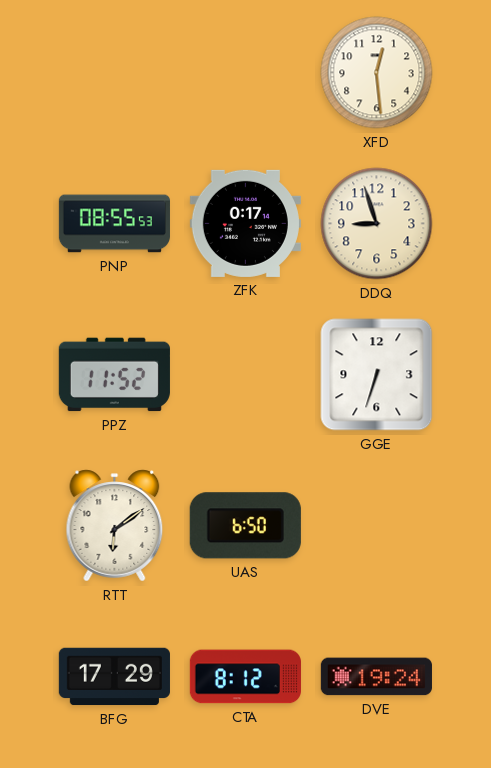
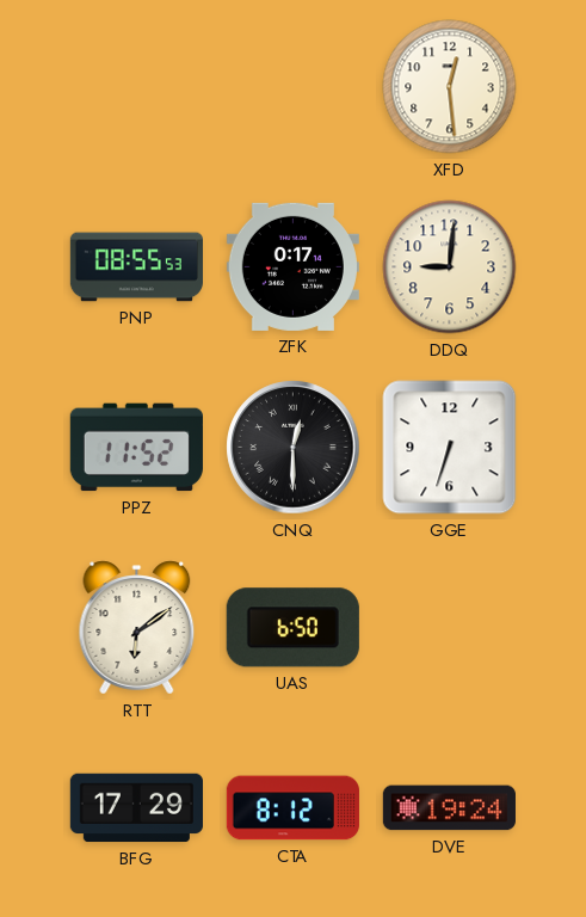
DDQ: 8:57 -> 9:01
CNQ: none -> 12:30
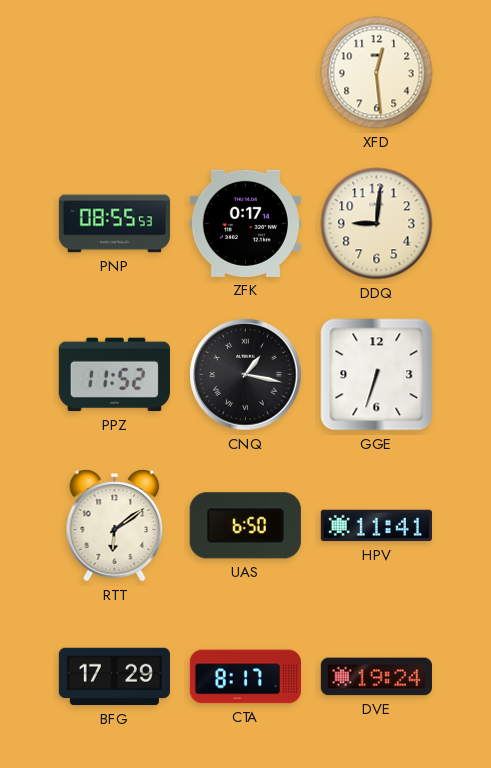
CNQ: 12:30 -> 1:17
HPV: none -> 11:41
CTA: 8:12 -> 8:17
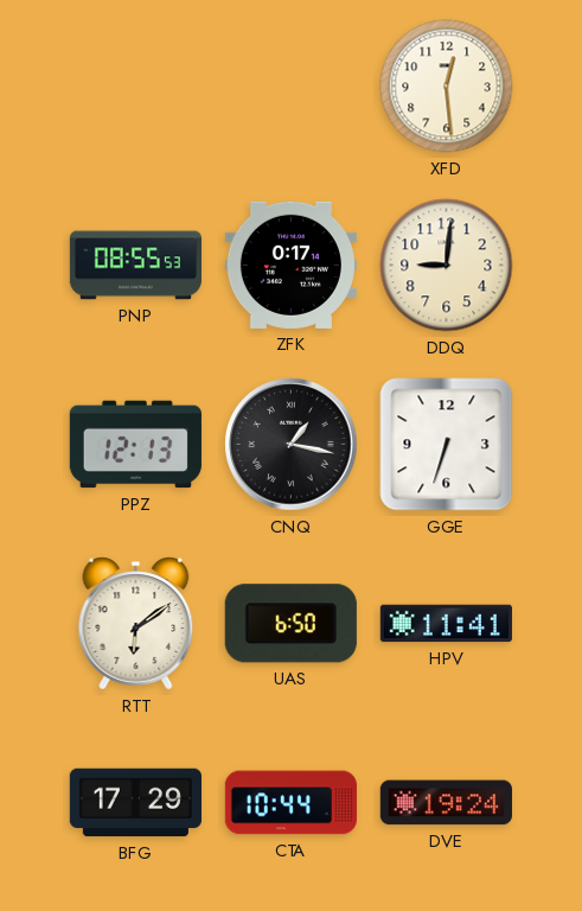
PPZ: 11:52 -> 12:13
CTA: 8:17 -> 10:44
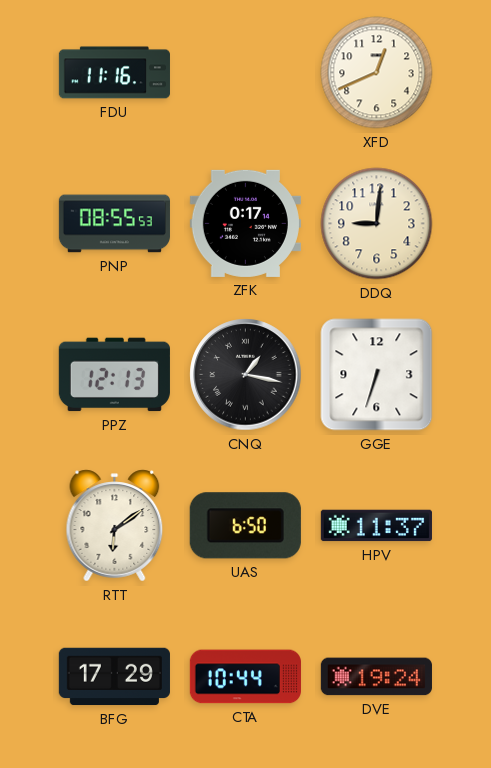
FDU: none -> 11:16
XFD: 12:29 -> 12:41
HPV: 11:41 -> 11:37
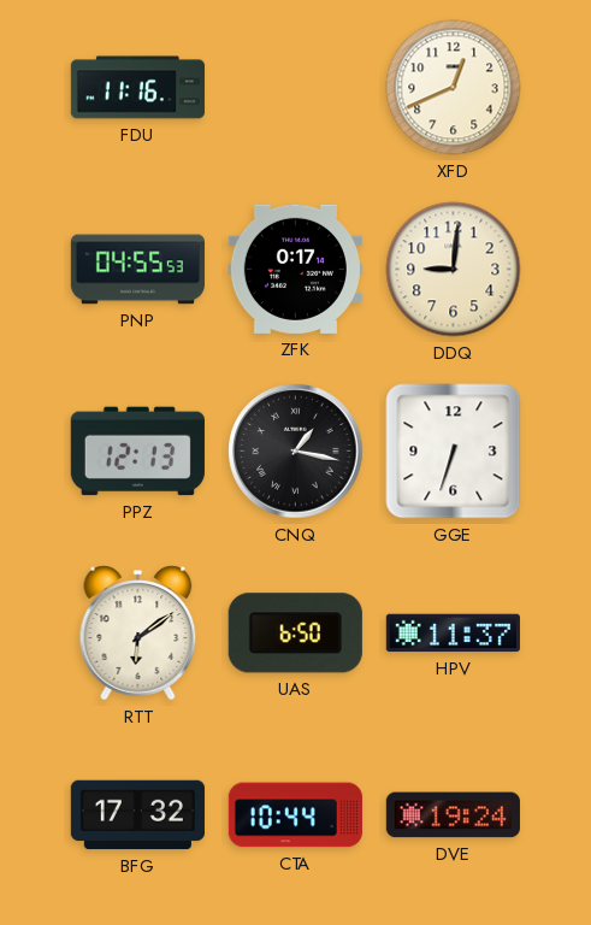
PNP: 08:55 -> 04:55
BFG: 17:29 -> 17:32
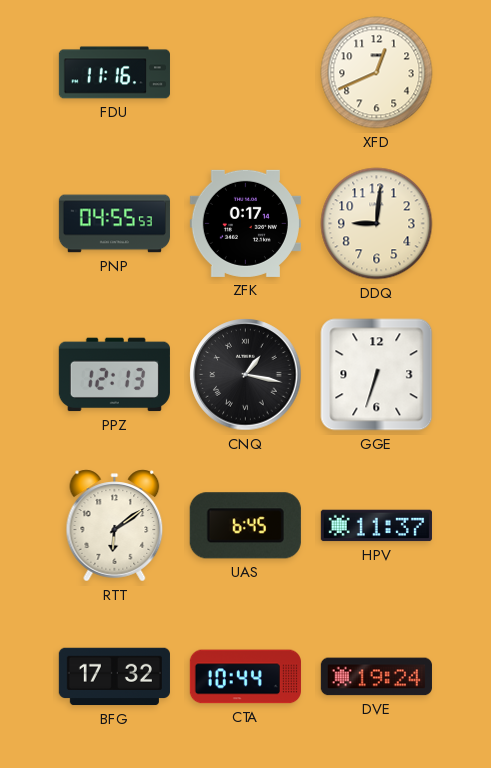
UAS: 6:50 -> 6:45
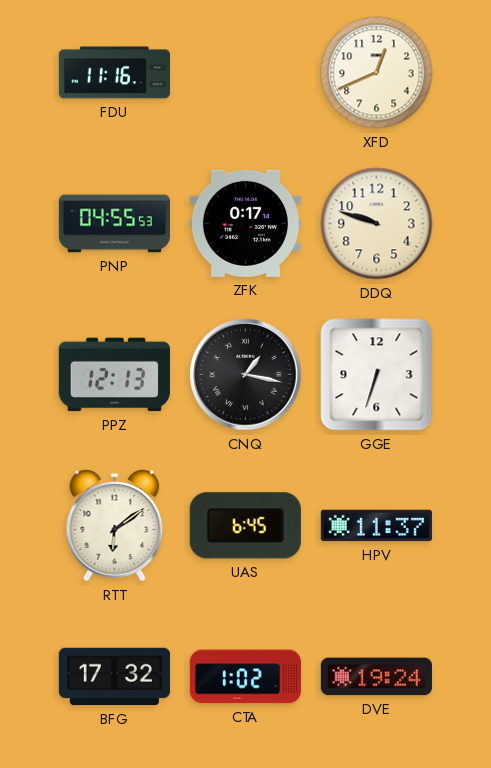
DDQ: 9:01 -> 9:48
CTA: 10:44 -> 1:02
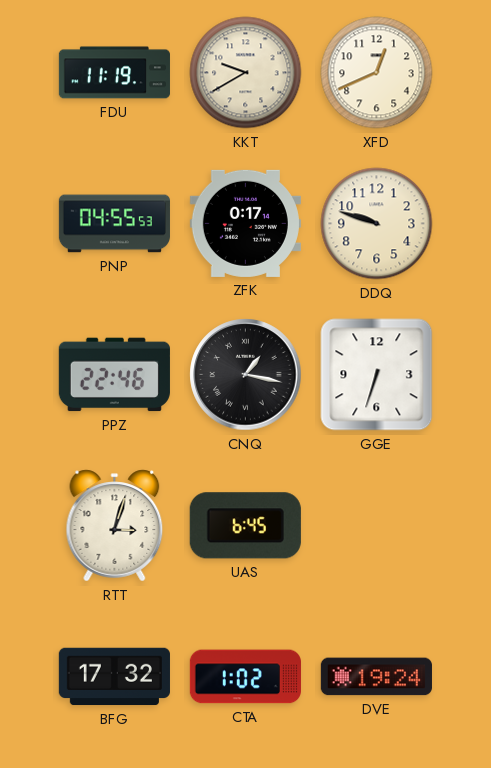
FDU: 11:16 -> 11:19
KKT: none -> 9:40
PPZ: 12:13 -> 22:46
RTT: 6:09 -> 3:03
HPV: 11:37 -> none
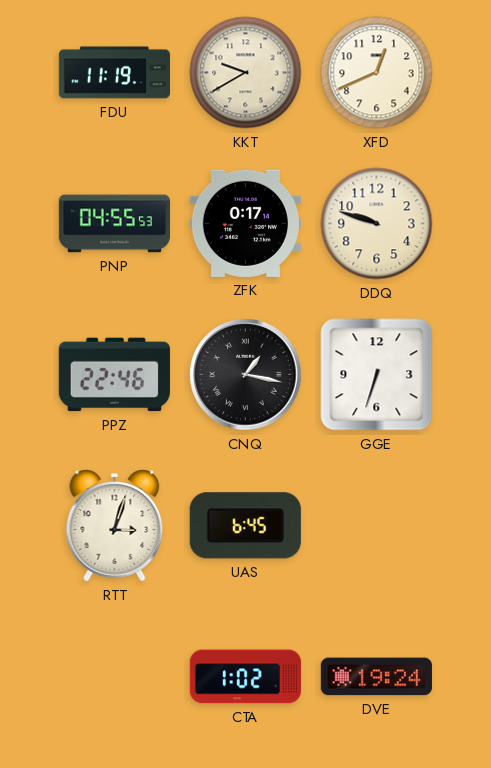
BFG: 17:32 -> none
